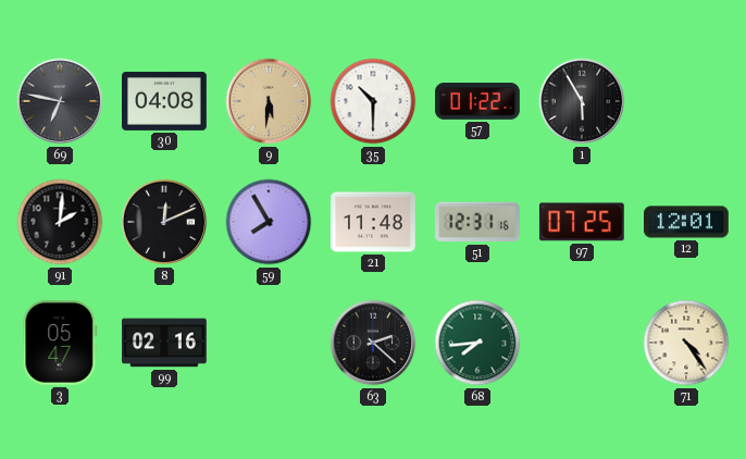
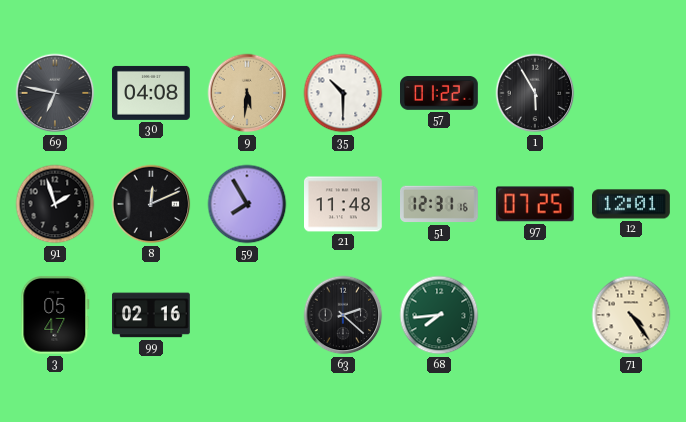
91: 2:01 -> 1:57
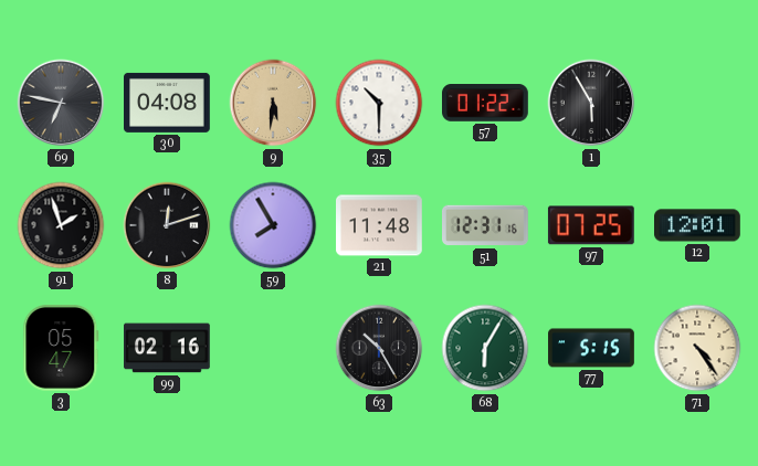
8: 12:11 -> 12:12
63: 2:22 -> 10:25
68: 7:44 -> 6:05
77: none -> 5:15
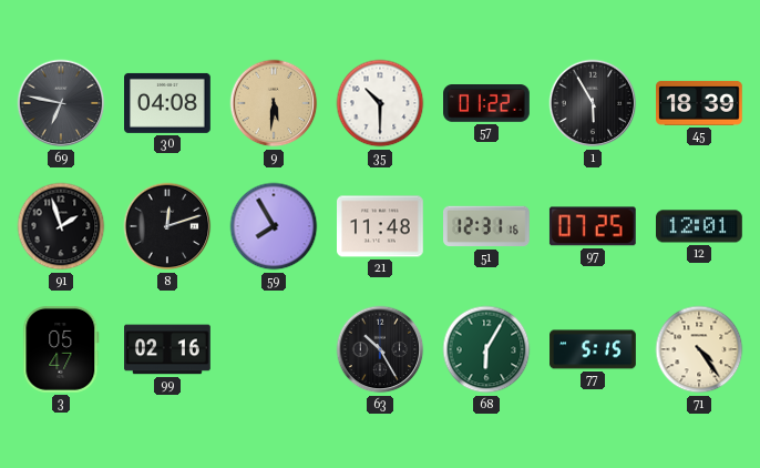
45: none -> 18:39
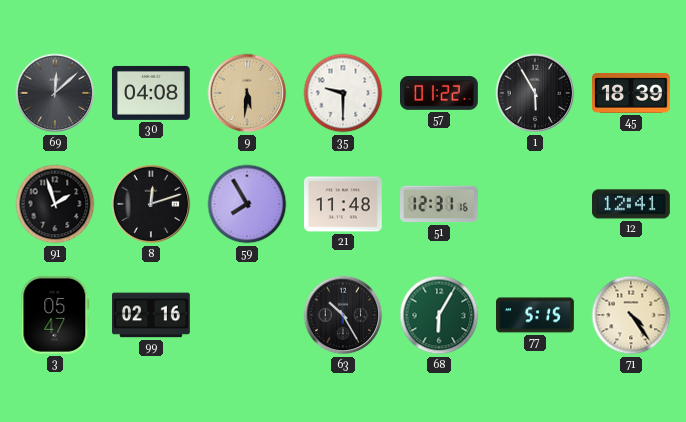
69: 6:47 -> 12:08
35: 10:30 -> 9:30
97: 07:25 -> none
12: 12:01 -> 12:41
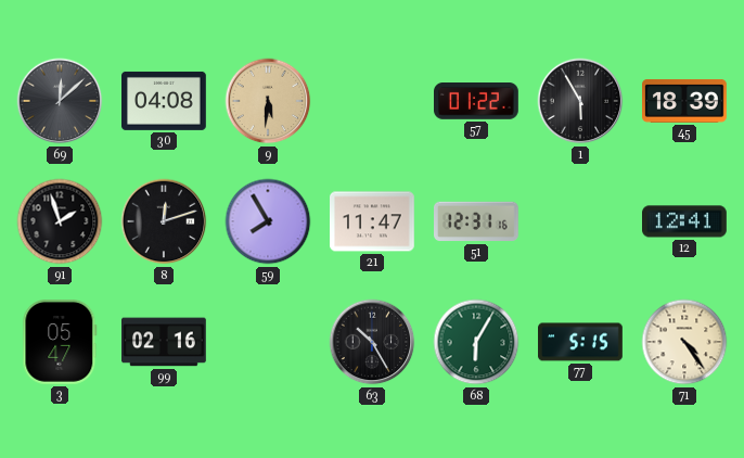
35: 9:30 -> none
21: 11:48 -> 11:47
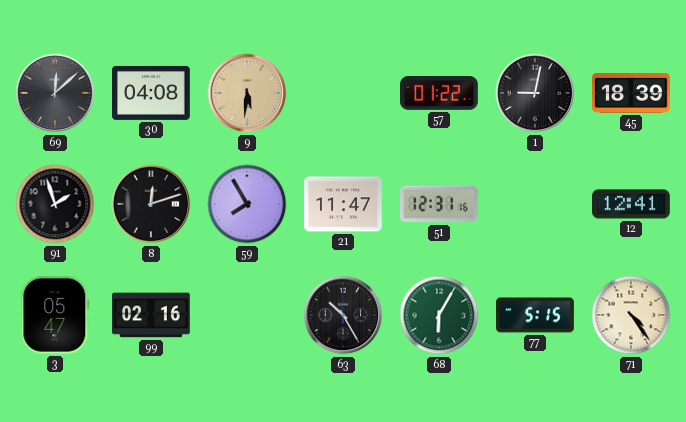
1: 5:55 -> 9:02
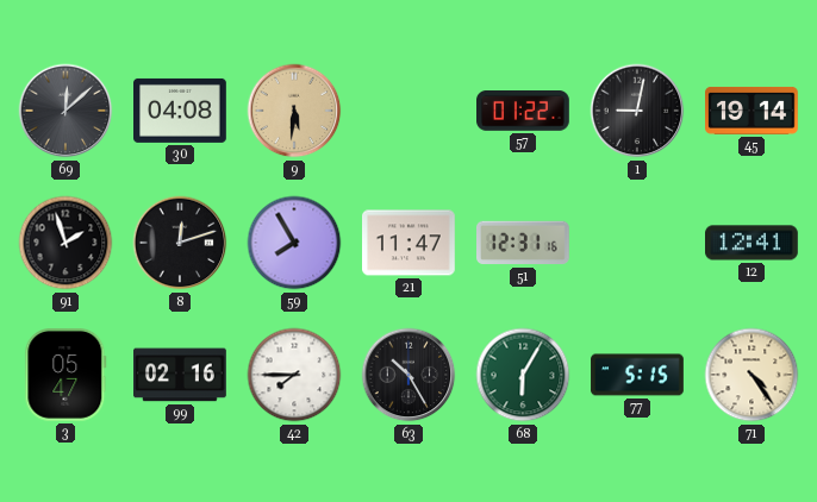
45: 18:39 -> 19:14
42: none -> 7:45
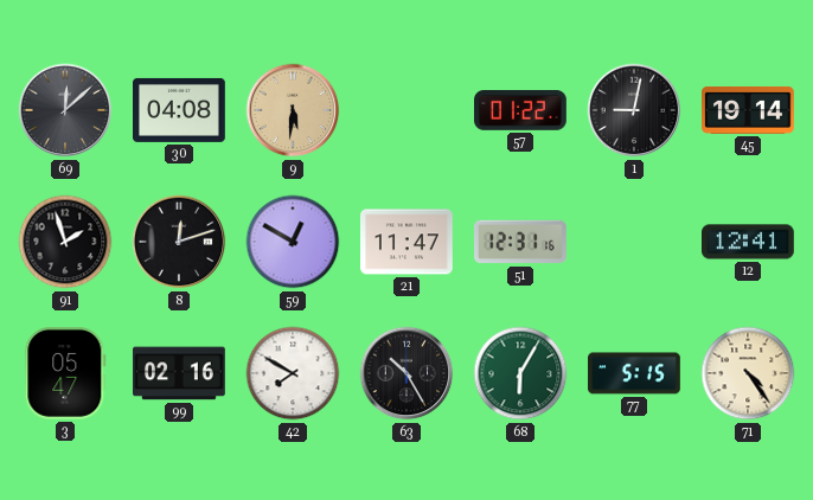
59: 7:55 -> 12:50
42: 7:45 -> 7:50
